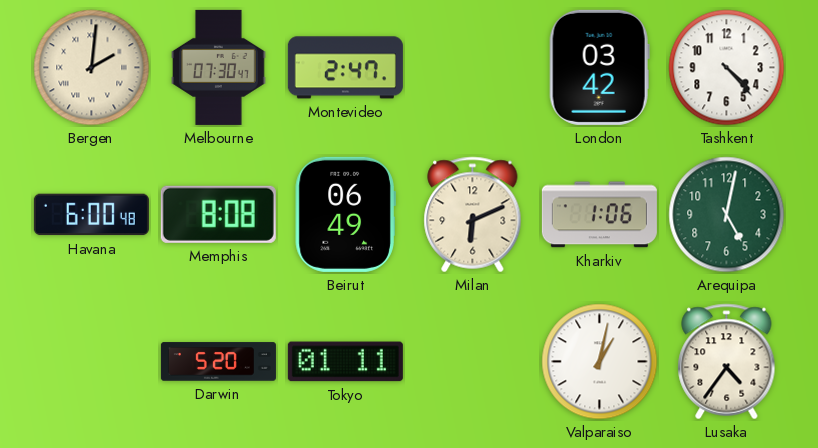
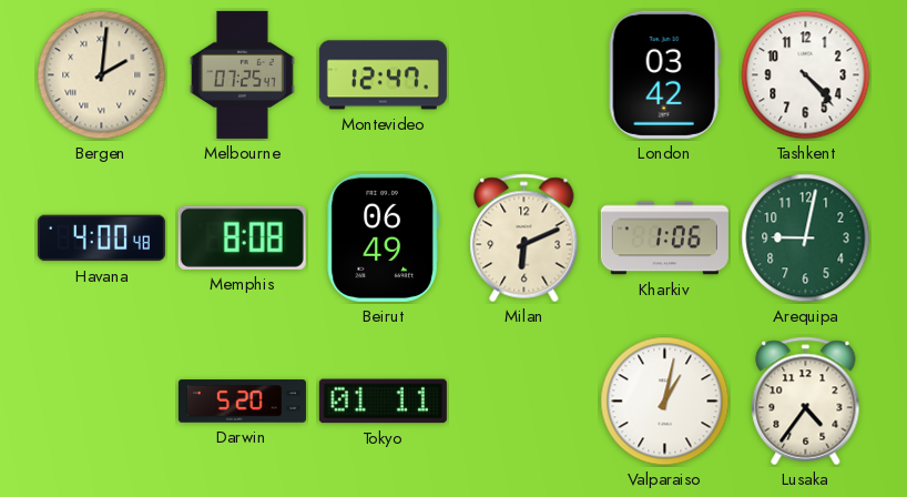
Melbourne: 07:30 -> 07:25
Montevideo: 2:47 -> 12:47
Havana: 6:00 -> 4:00
Arequipa: 5:02 -> 9:02
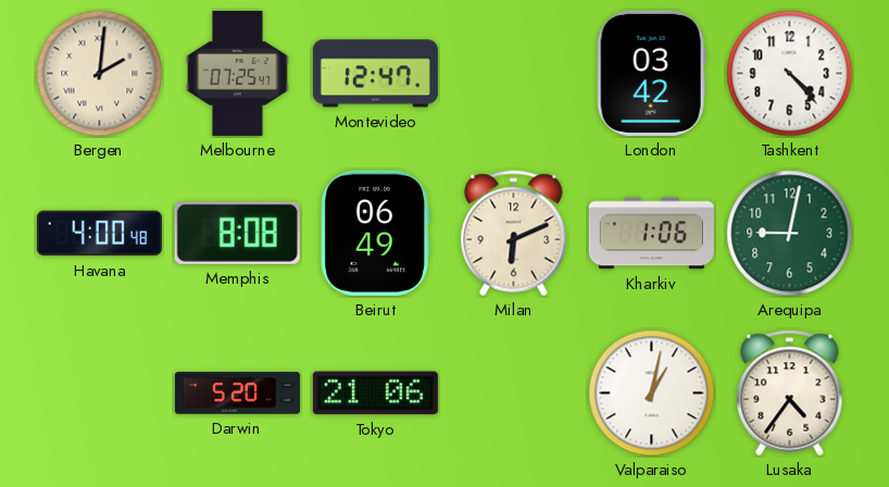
Tokyo: 01:11 -> 21:06
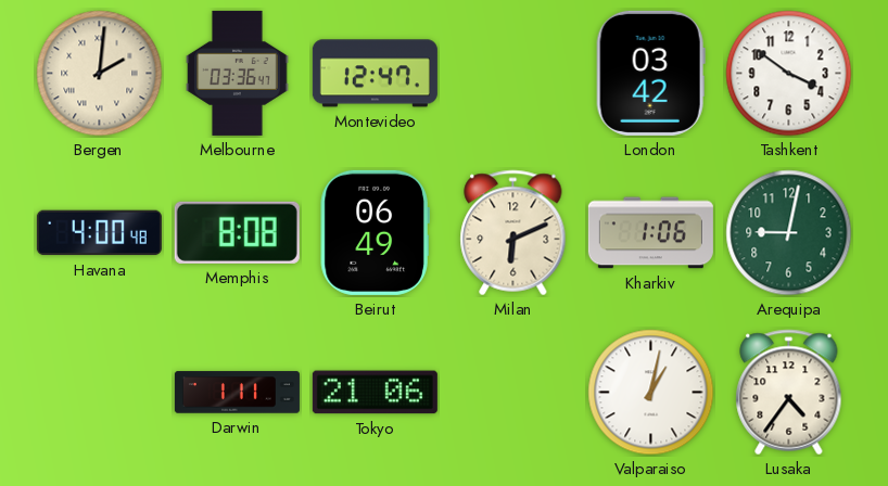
Melbourne: 07:25 -> 03:36
Tashkent: 4:23 -> 3:51
Darwin: 5:20 -> 1:11
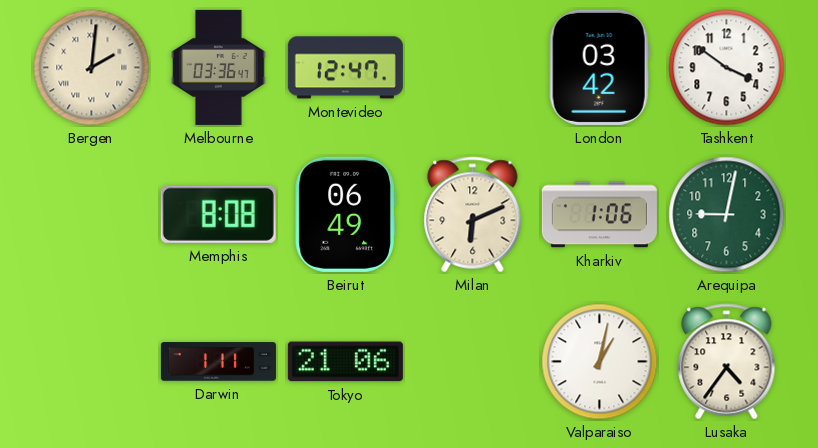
Havana: 4:00 -> none
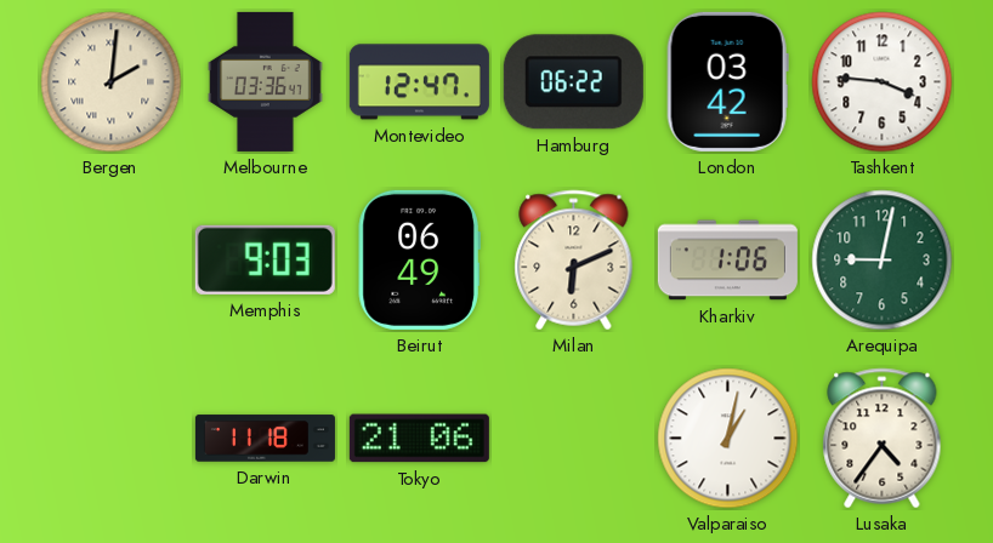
Hamburg: none -> 06:22
Tashkent: 3:51 -> 3:46
Memphis: 8:08 -> 9:03
Darwin: 1:11 -> 11:18
